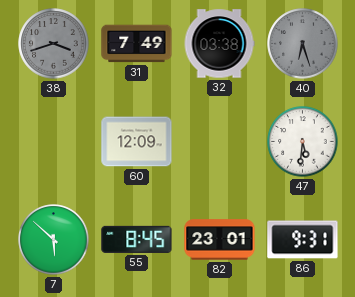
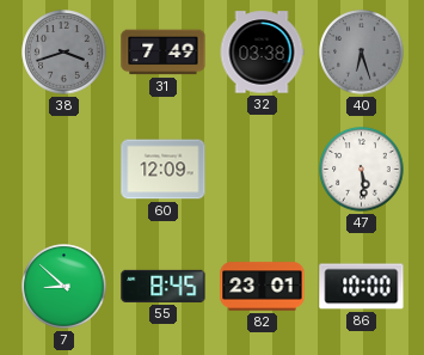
47: 5:31 -> 5:29
7: 5:52 -> 8:52
86: 9:31 -> 10:00
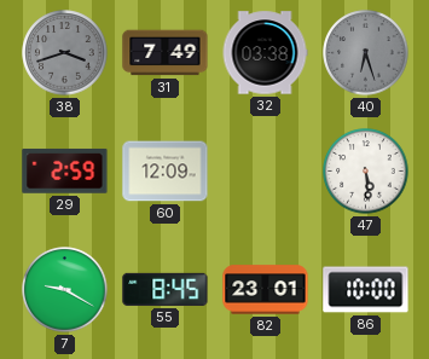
29: none -> 2:59
7: 8:52 -> 9:20
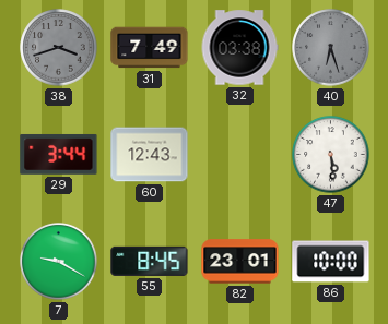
29: 2:59 -> 3:44
60: 12:09 -> 12:43
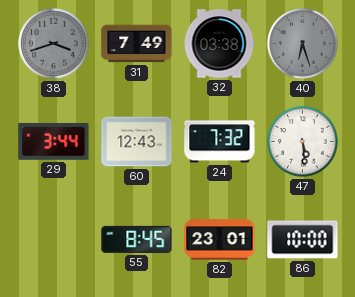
24: none -> 7:32
7: 9:20 -> none
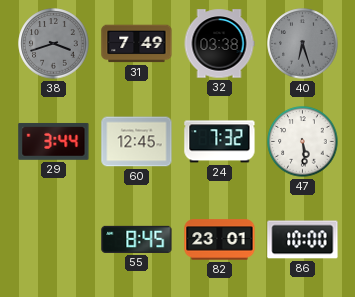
60: 12:43 -> 12:45
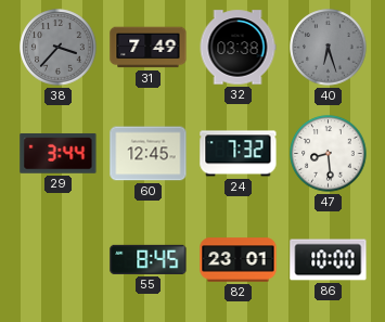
38: 3:42 -> 3:37
47: 5:29 -> 8:29
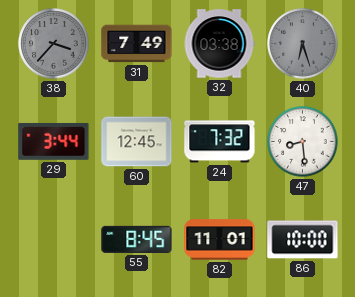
82: 23:01 -> 11:01
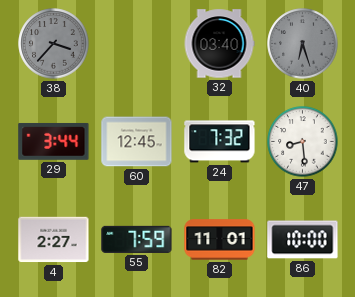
31: 7:49 -> none
32: 03:38 -> 03:40
4: none -> 2:27
55: 8:45 -> 7:59
